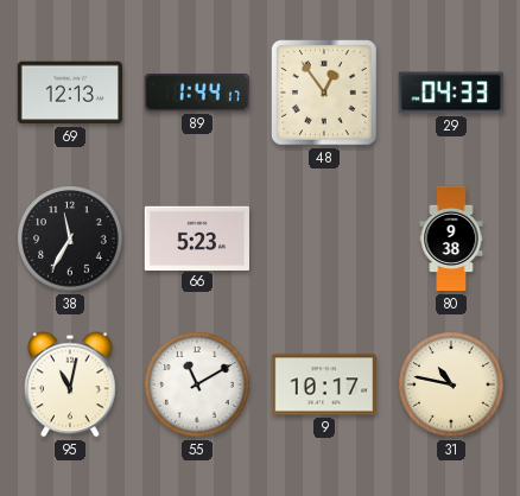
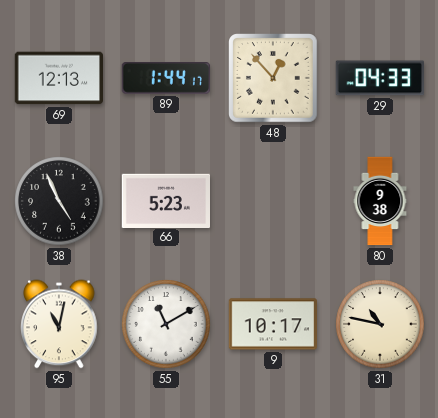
48: 12:54 -> 12:53
38: 11:35 -> 4:56
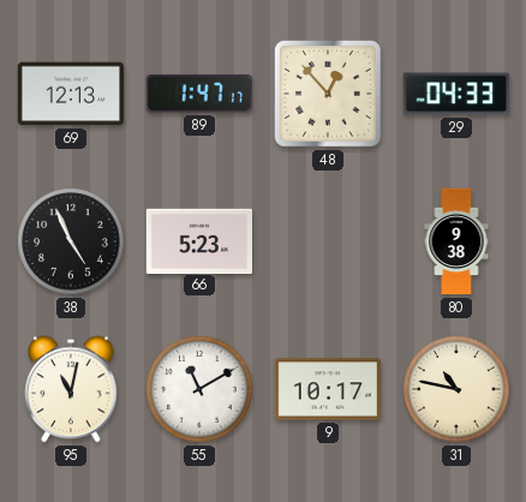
89: 1:44 -> 1:47
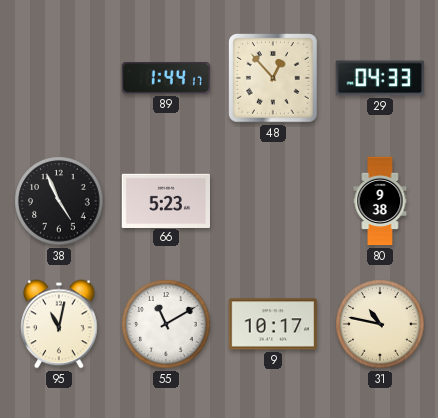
69: 12:13 -> none
89: 1:47 -> 1:44
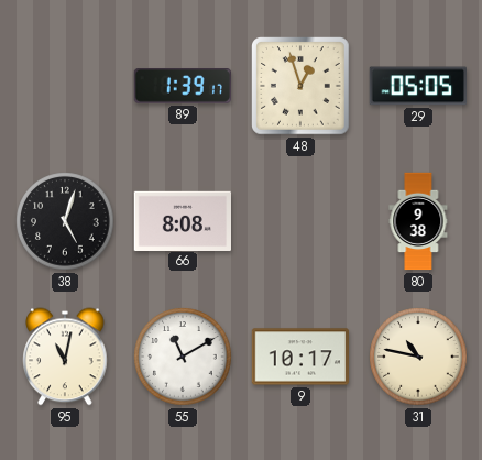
89: 1:44 -> 1:39
48: 12:53 -> 12:57
29: 04:33 -> 05:05
38: 4:56 -> 5:03
66: 5:23 -> 8:08
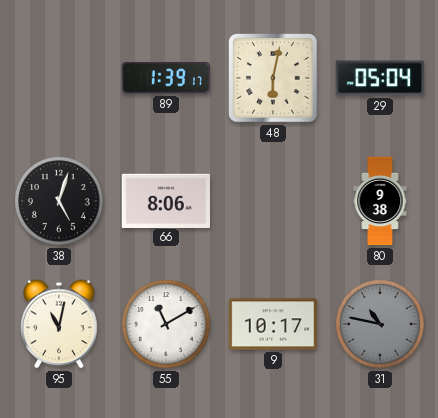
48: 12:57 -> 6:02
29: 05:05 -> 05:04
66: 8:08 -> 8:06
31 dial: cream -> grey
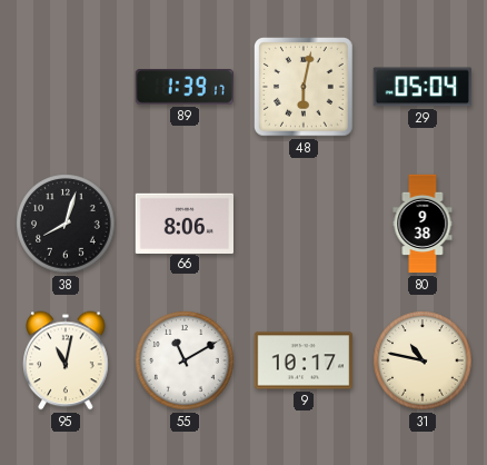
38: 5:03 -> 8:03
31 dial: grey -> cream
